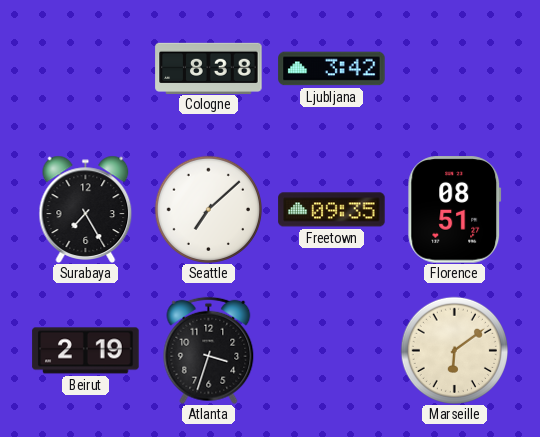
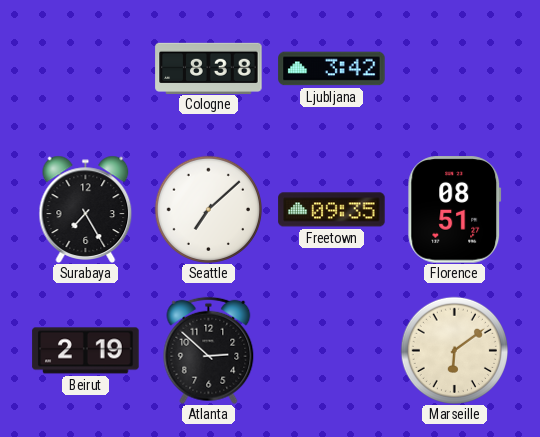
Atlanta: 3:33 -> 2:52
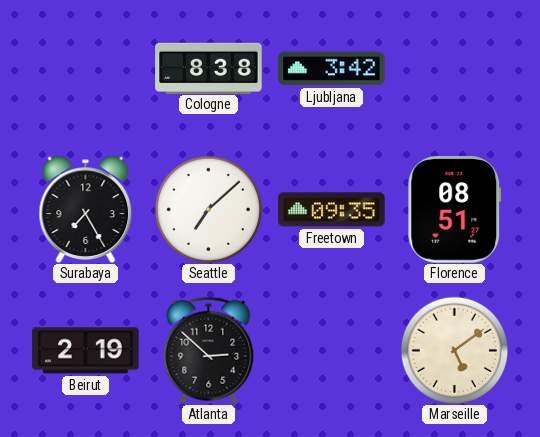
Marseille: 6:09 -> 5:09
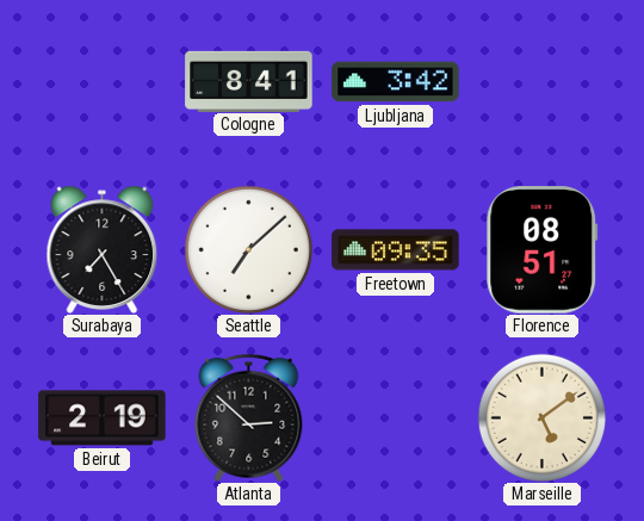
Cologne: 8:38 -> 8:41
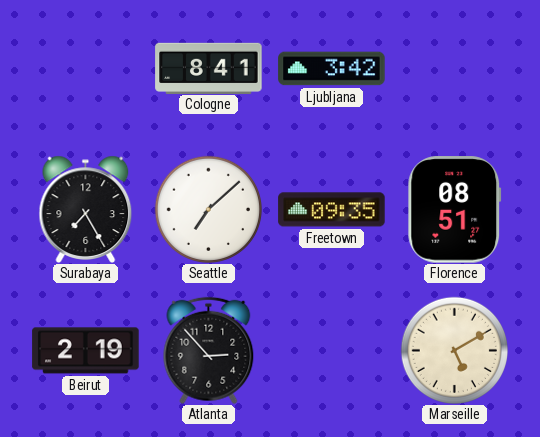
Atlanta: 2:52 -> 2:53
Marseille: 5:09 -> 5:10
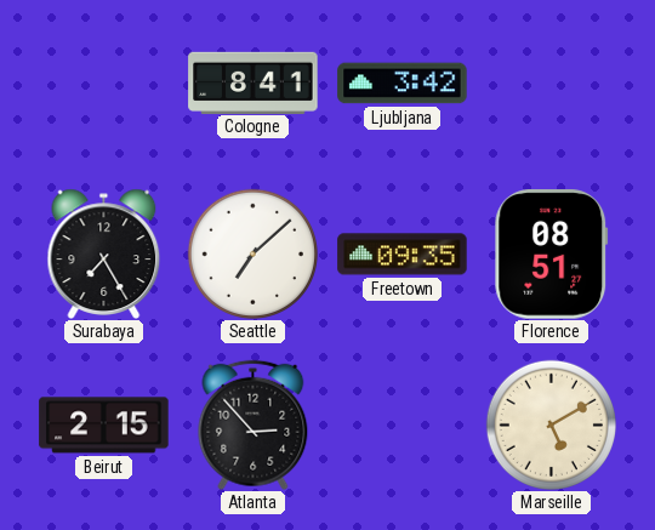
Beirut: 2:19 -> 2:15
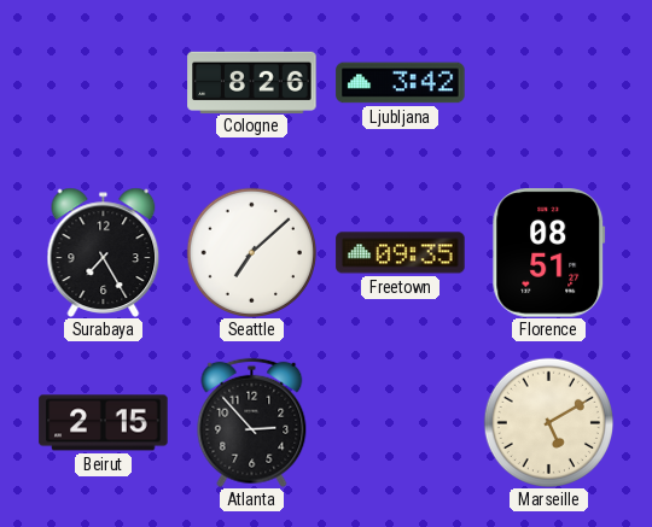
Cologne: 8:41 -> 8:26
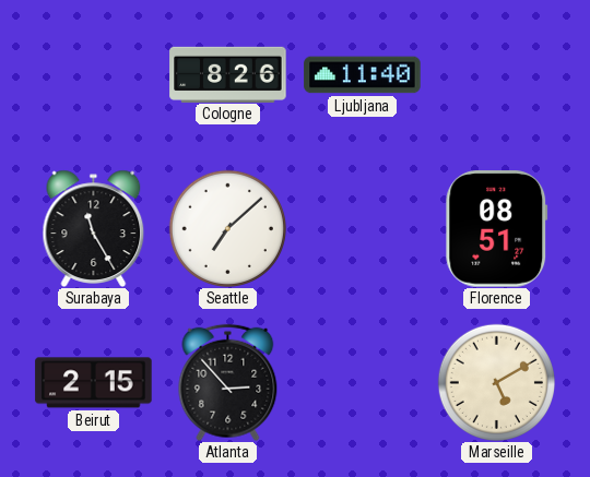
Ljubljana: 3:42 -> 11:40
Surabaya: 7:25 -> 11:25
Freetown: 09:35 -> none
